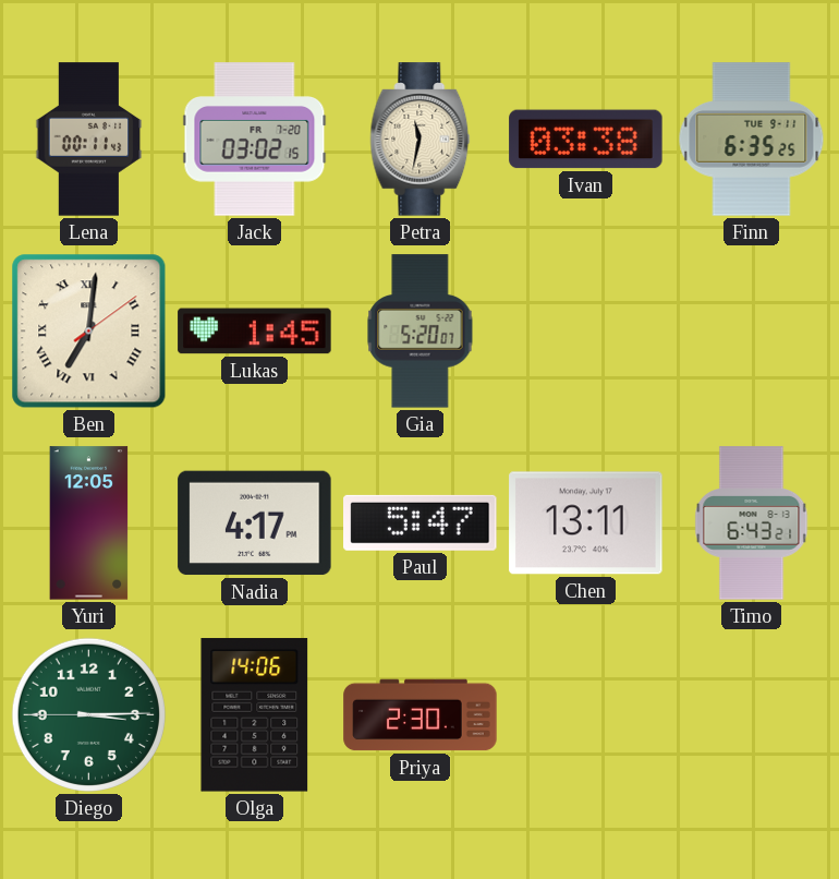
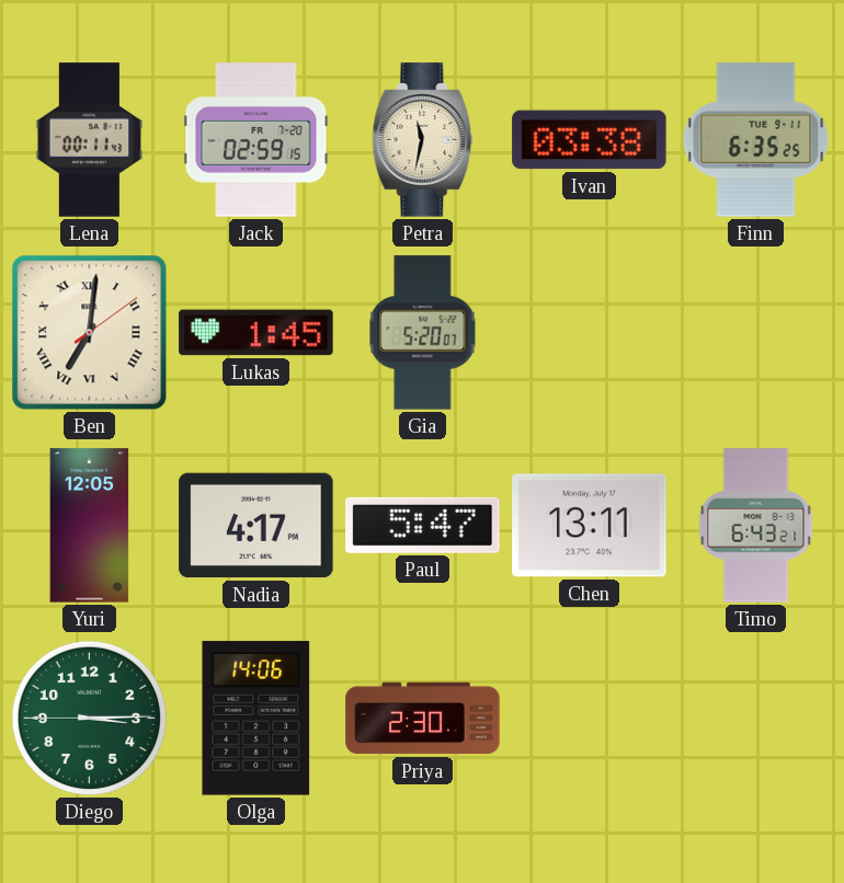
Jack: 03:02 -> 02:59
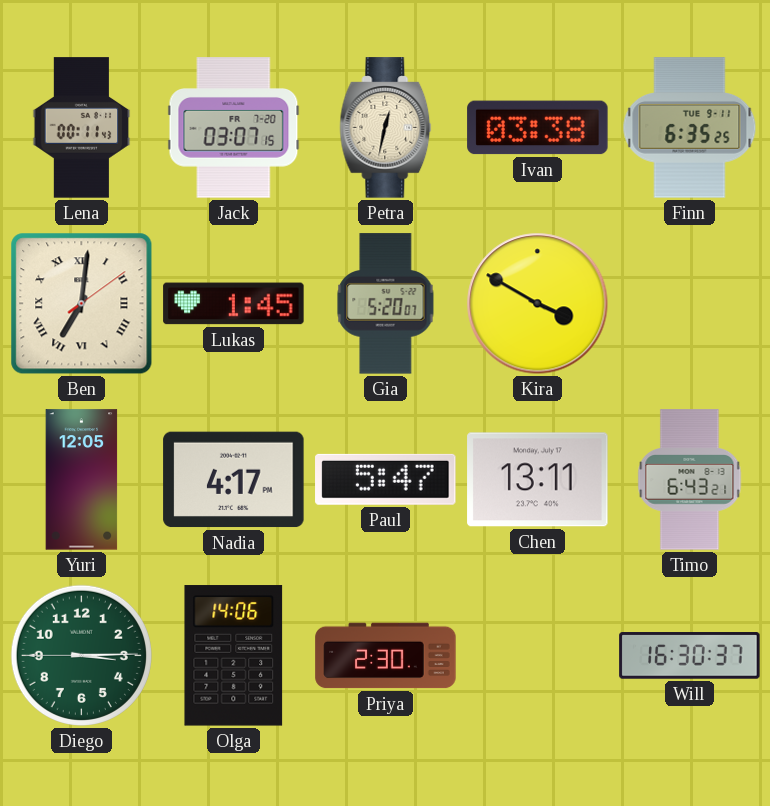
Jack: 02:59 -> 03:07
Petra: 11:32 -> 12:32
Kira: none -> 3:50
Will: none -> 16:30
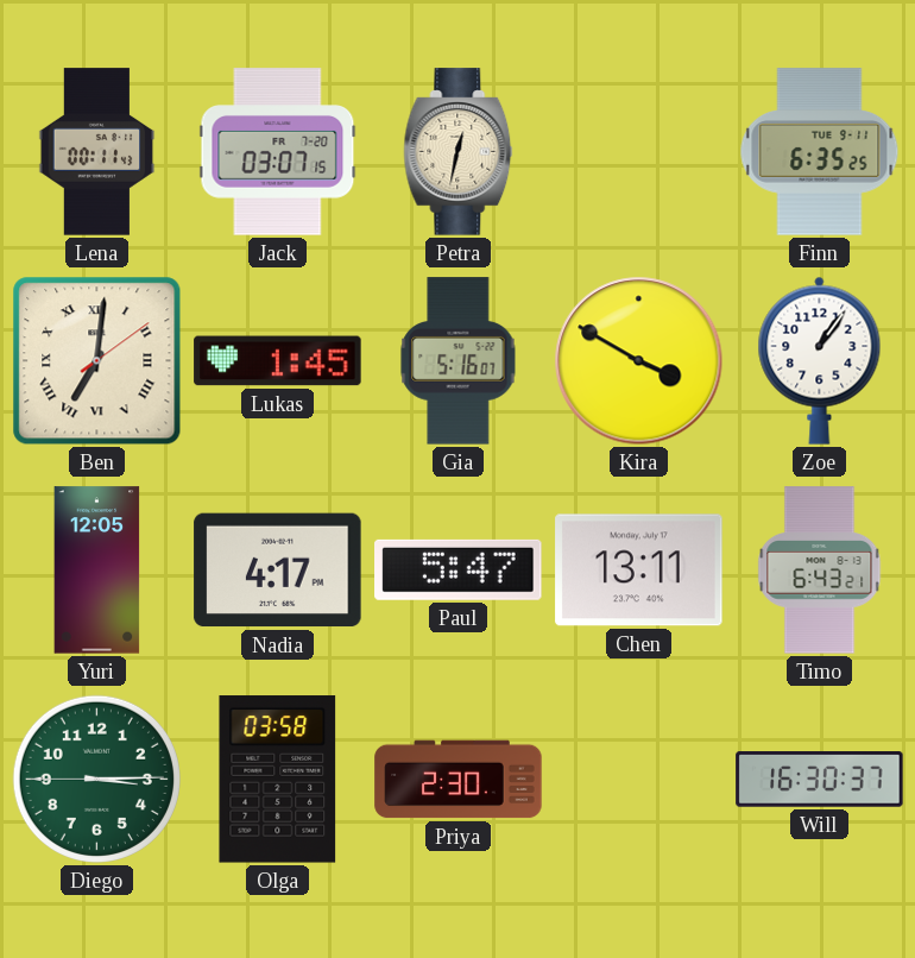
Ivan: 03:38 -> none
Gia: 5:20 -> 5:16
Zoe: none -> 1:06
Olga: 14:06 -> 03:58
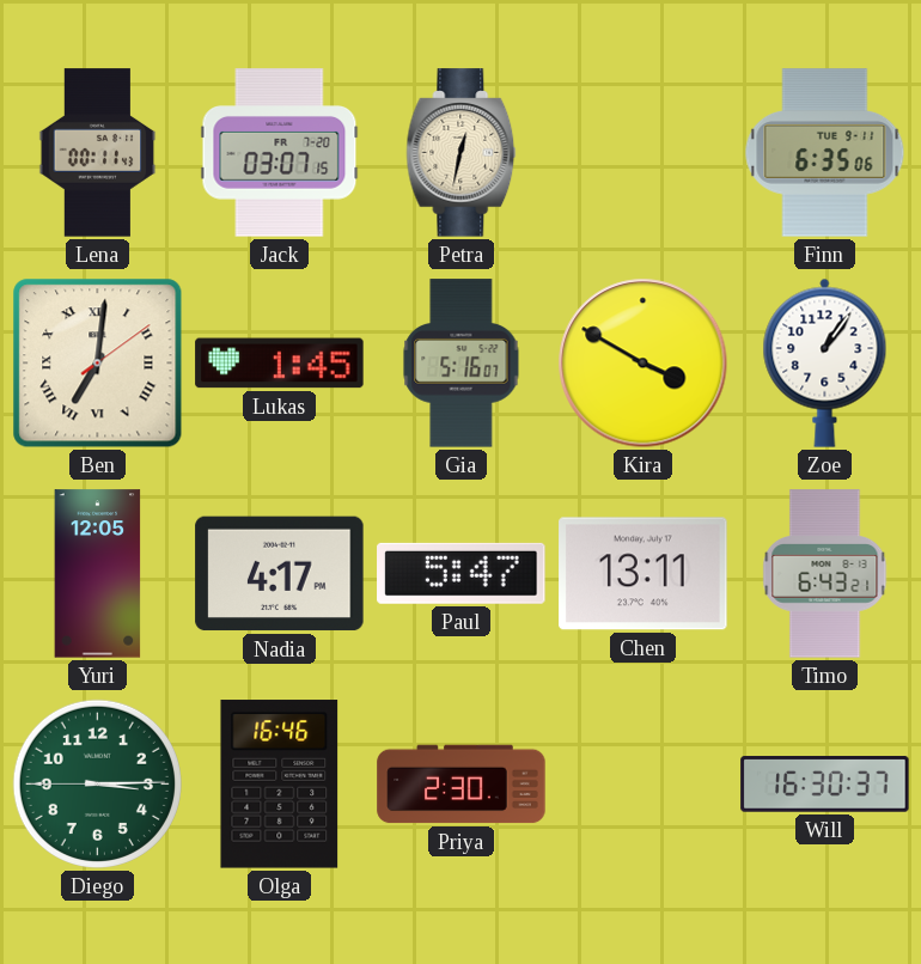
Finn: 6:35:25 -> 6:35:06
Olga: 03:58 -> 16:46
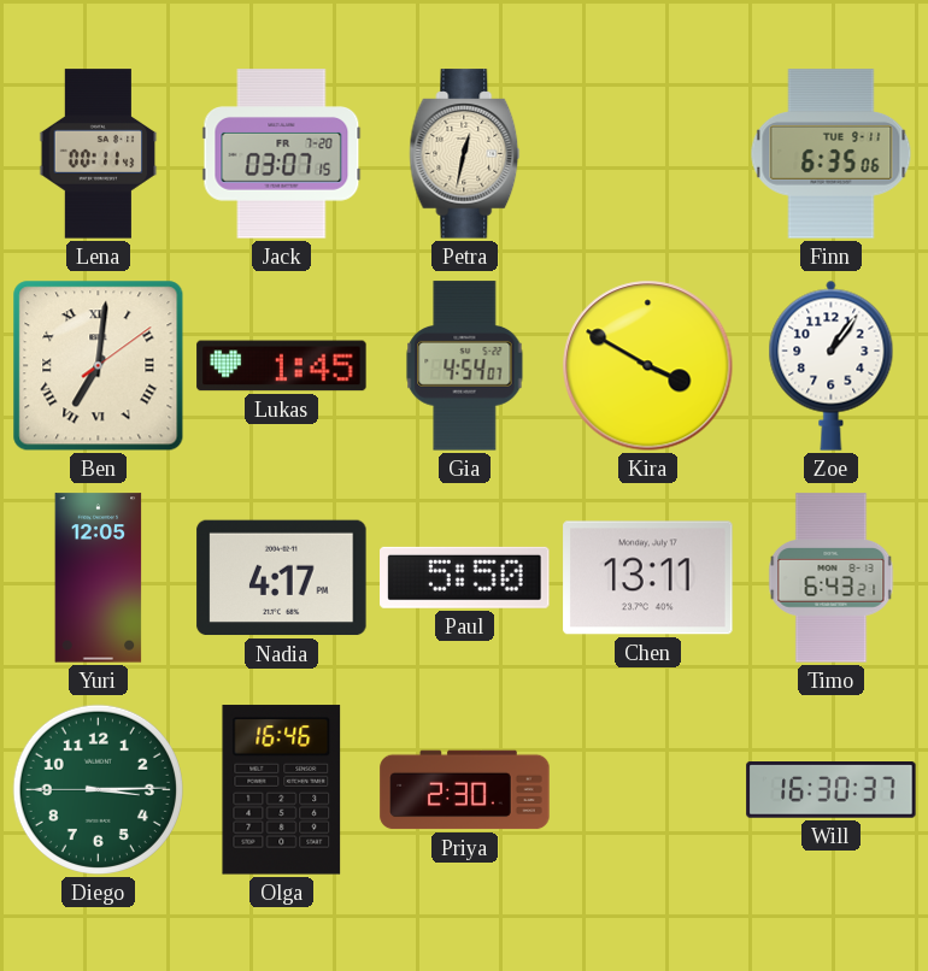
Gia: 5:16 -> 4:54
Paul: 5:47 -> 5:50
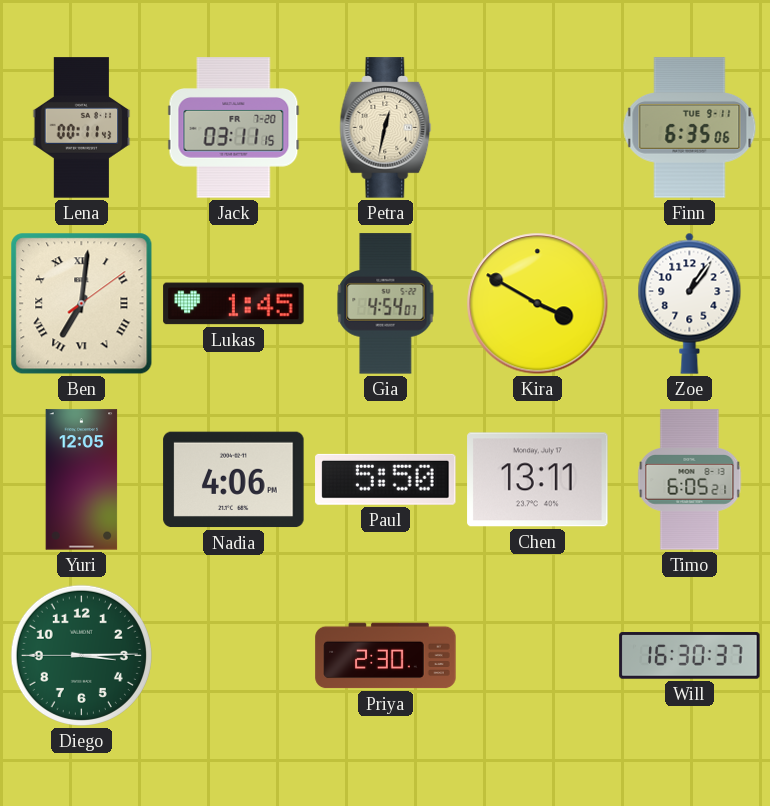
Jack: 03:07 -> 03:11
Nadia: 4:17 -> 4:06
Timo: 6:43 -> 6:05
Olga: 16:46 -> none
